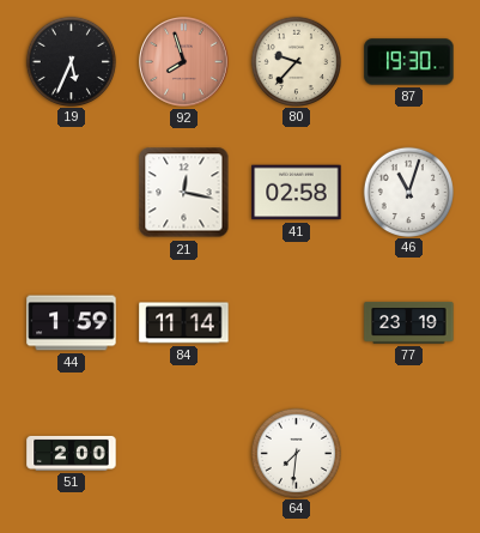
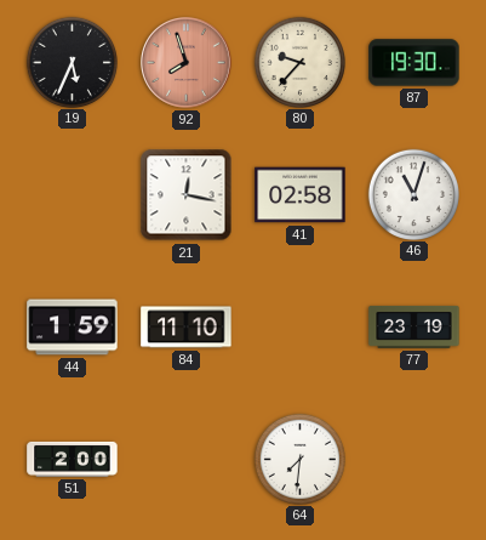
84: 11:14 -> 11:10
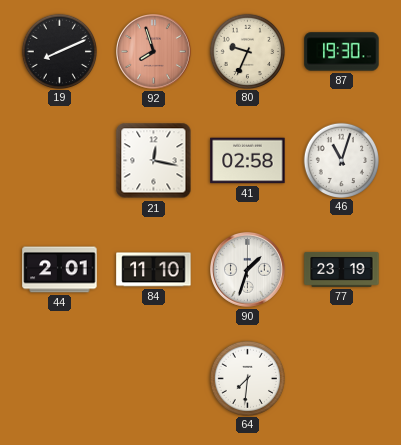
19: 5:34 -> 8:11
80: 9:37 -> 9:34
44: 1:59 -> 2:01
90: none -> 1:33
51: 2:00 -> none
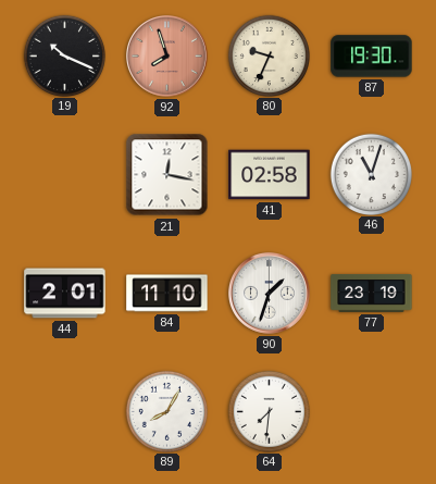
19: 8:11 -> 10:19
89: none -> 8:05
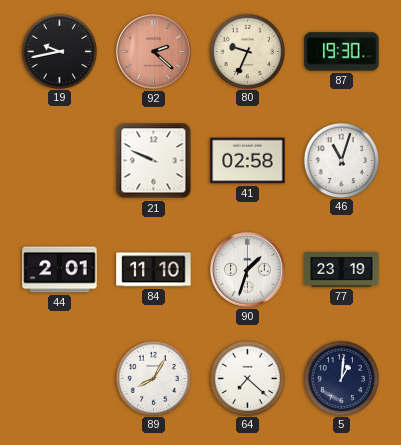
19: 10:19 -> 9:43
92: 7:57 -> 2:22
21: 12:17 -> 9:49
64: 7:31 -> 7:22
5: none -> 1:01
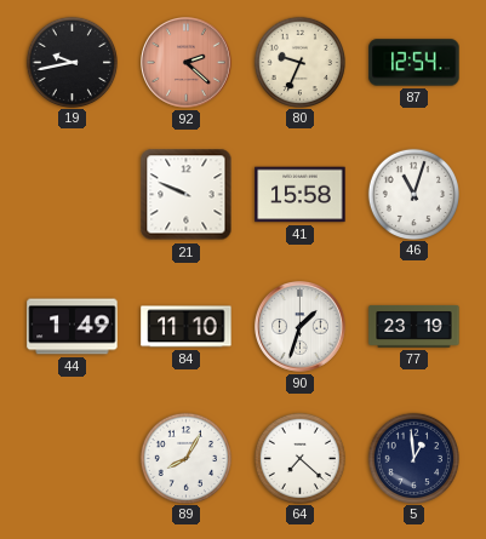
87: 19:30 -> 12:54
41: 02:58 -> 15:58
44: 2:01 -> 1:49
5: 1:01 -> 12:59
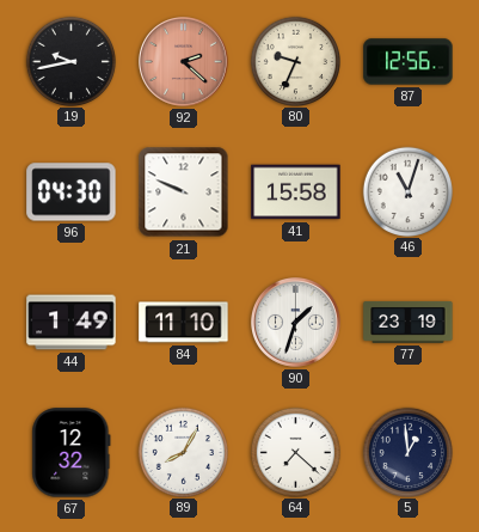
87: 12:54 -> 12:56
96: none -> 04:30
67: none -> 12:32
